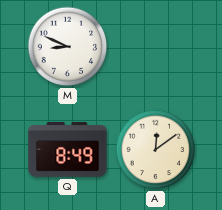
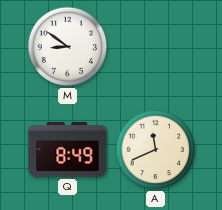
M: 8:49 -> 8:51
A: 12:09 -> 11:41
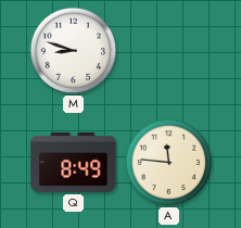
M: 8:51 -> 8:48
A: 11:41 -> 11:46
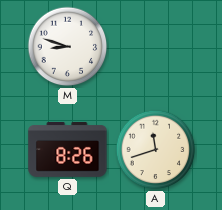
Q: 8:49 -> 8:26
A: 11:46 -> 11:42
